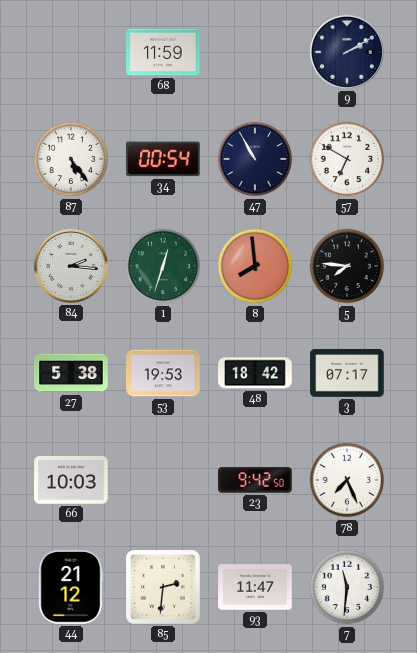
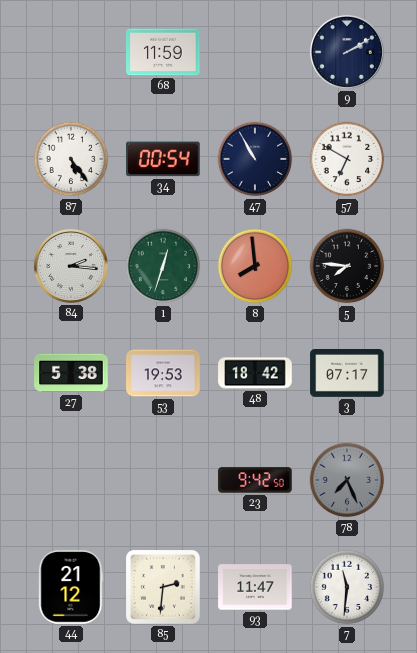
66: 10:03 -> none
78 dial: white -> grey
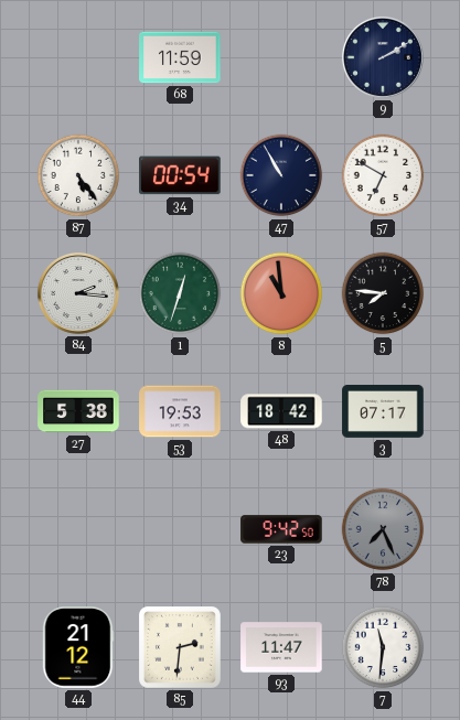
8: 7:59 -> 10:59
